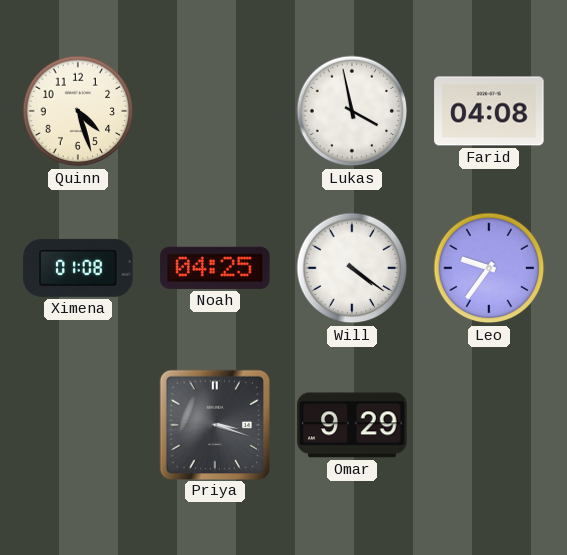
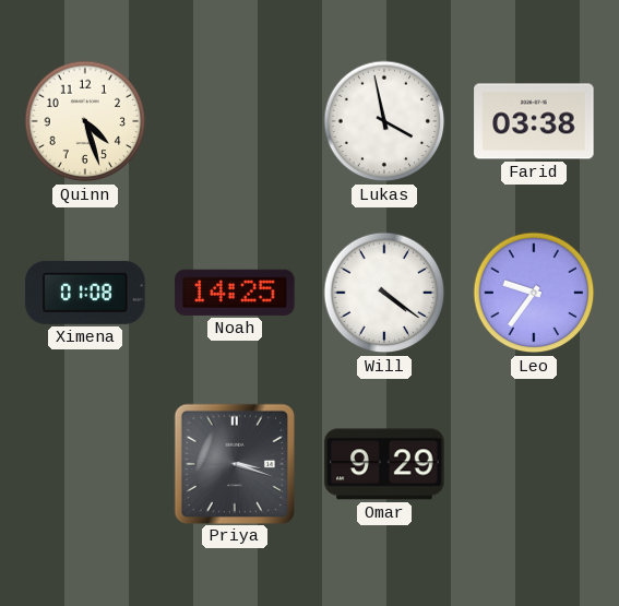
Farid: 04:08 -> 03:38
Noah: 04:25 -> 14:25
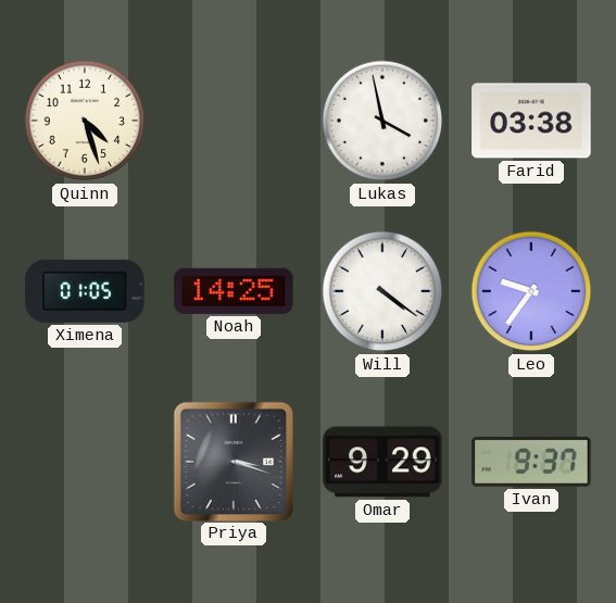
Ximena: 01:08 -> 01:05
Ivan: none -> 9:37
